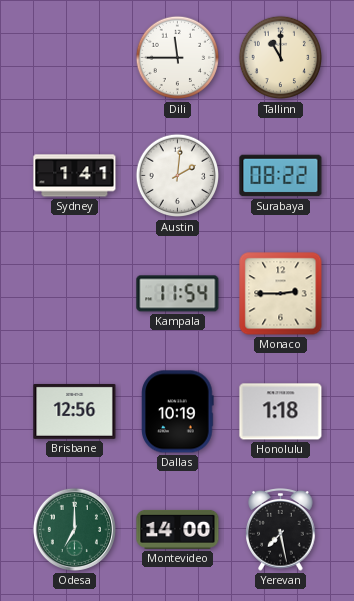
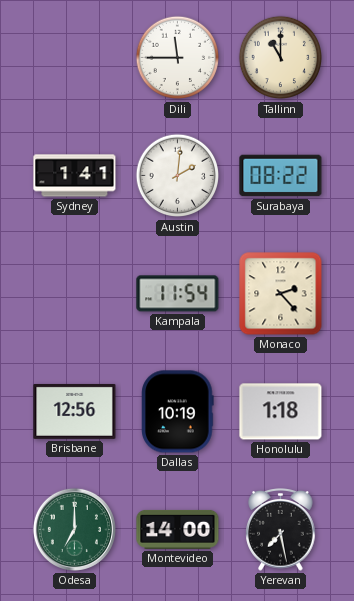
Monaco: 2:45 -> 2:23
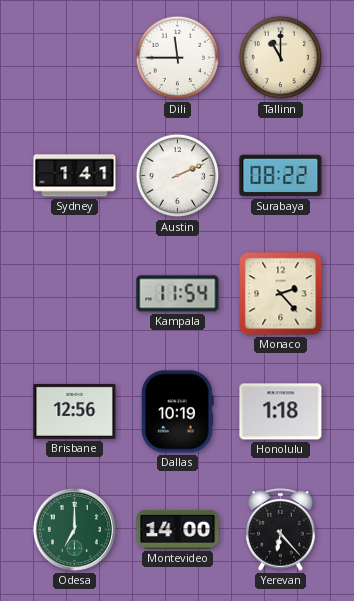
Austin: 2:01 -> 2:11
Yerevan: 7:28 -> 6:23
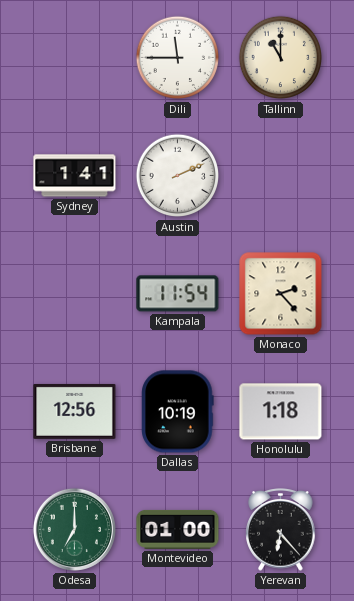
Surabaya: 08:22 -> none
Montevideo: 14:00 -> 01:00
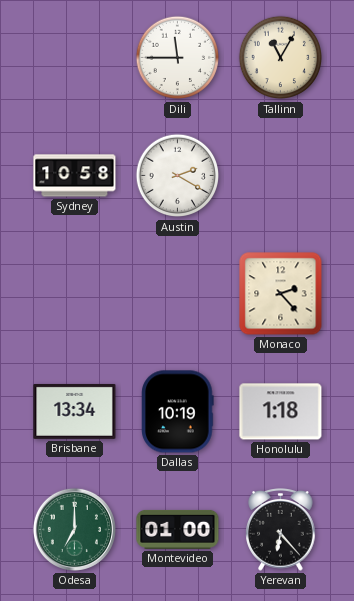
Tallinn: 11:00 -> 11:05
Sydney: 1:41 -> 10:58
Austin: 2:11 -> 2:20
Kampala: 11:54 -> none
Brisbane: 12:56 -> 13:34
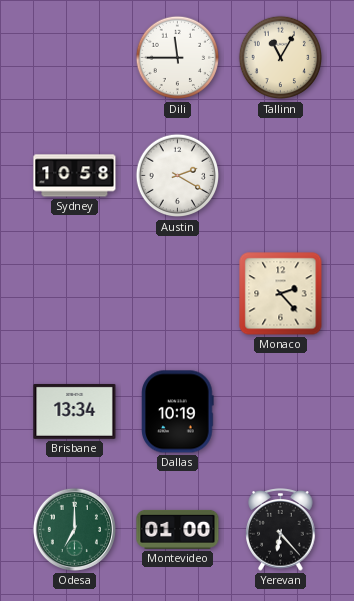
Honolulu: 1:18 -> none
